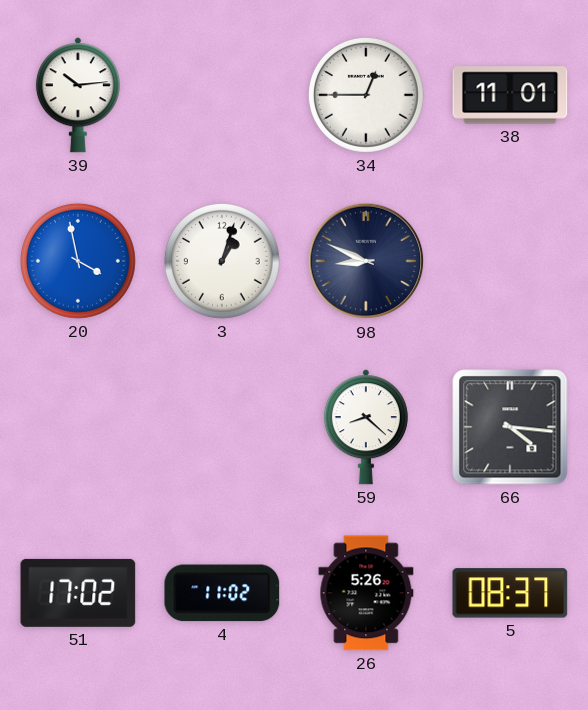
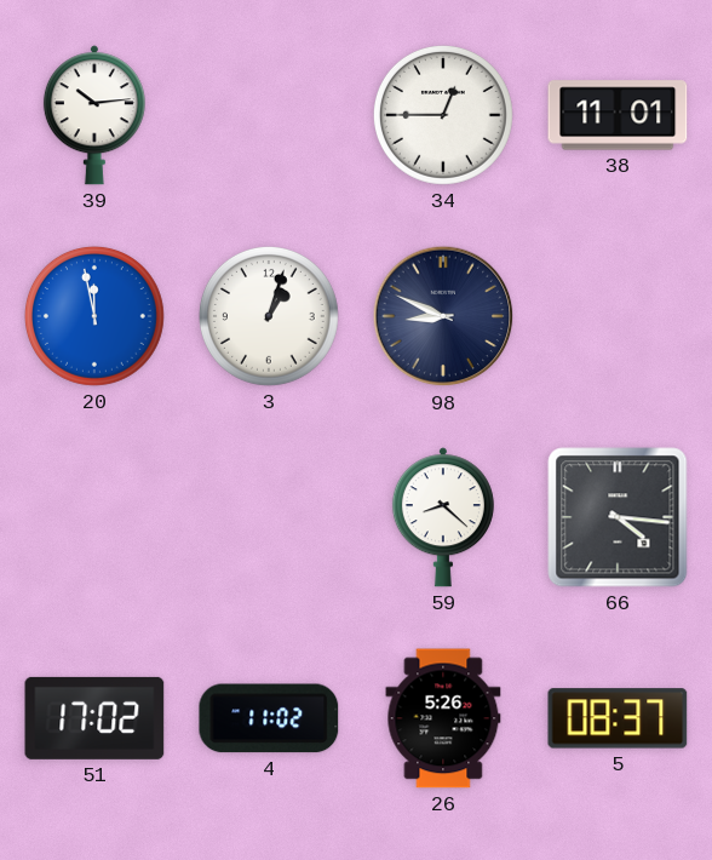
20: 3:58 -> 11:58
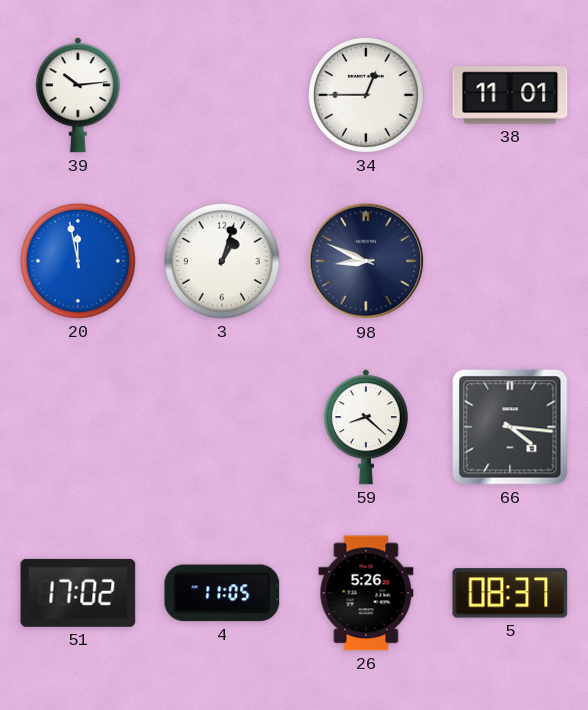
4: 11:02 -> 11:05
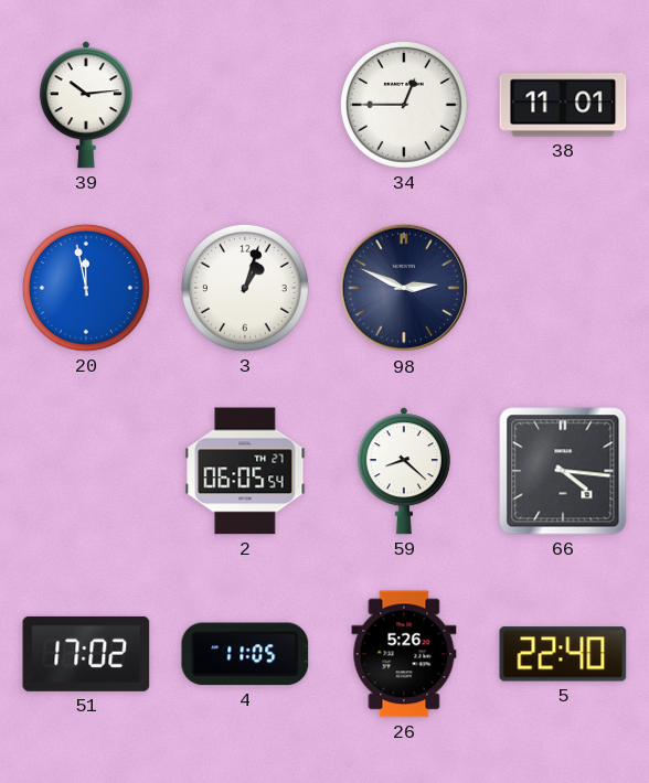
98: 8:49 -> 2:49
2: none -> 06:05
5: 08:37 -> 22:40
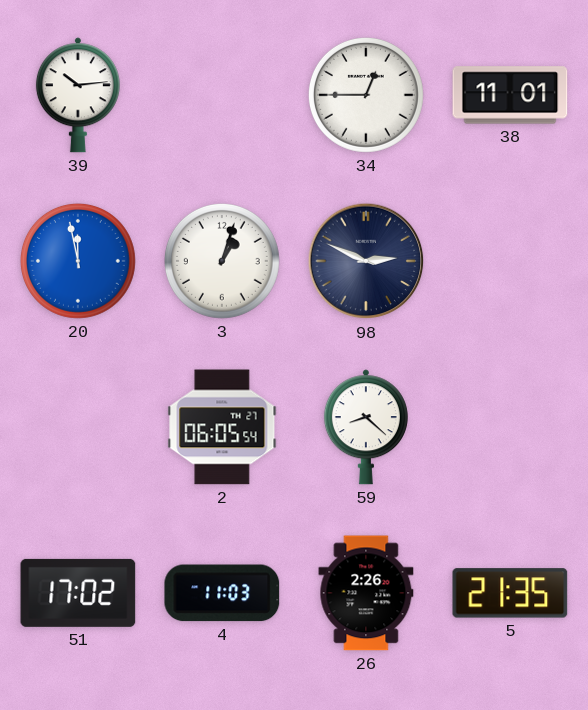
66: 4:16 -> none
4: 11:05 -> 11:03
26: 5:26 -> 2:26
5: 22:40 -> 21:35
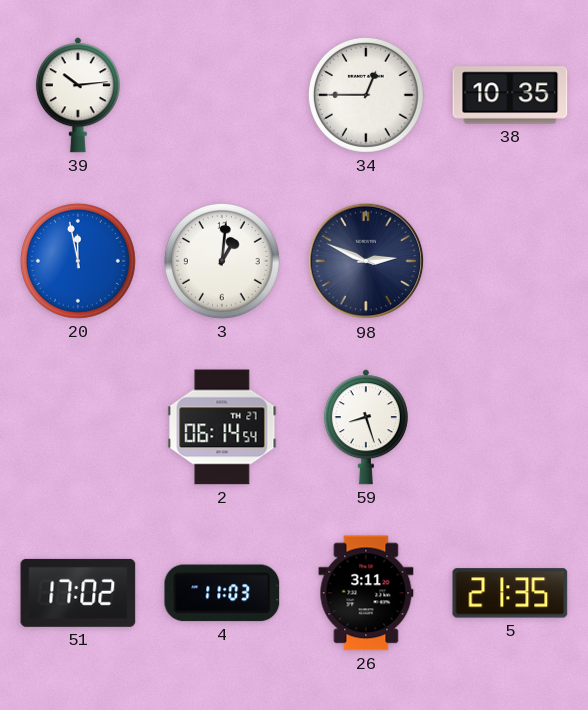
38: 11:01 -> 10:35
3: 1:03 -> 1:01
2: 06:05 -> 06:14
59: 8:22 -> 8:27
26: 2:26 -> 3:11
